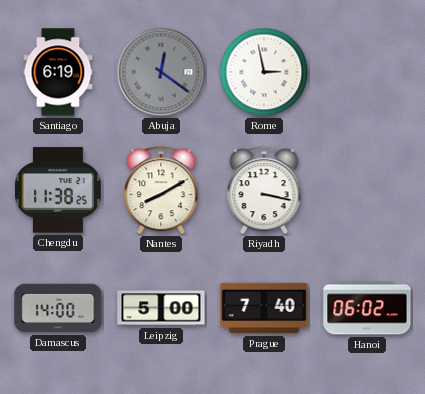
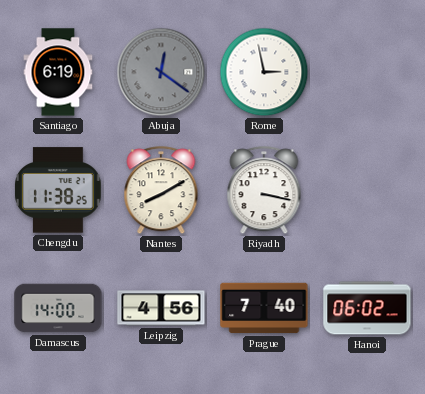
Leipzig: 5:00 -> 4:56
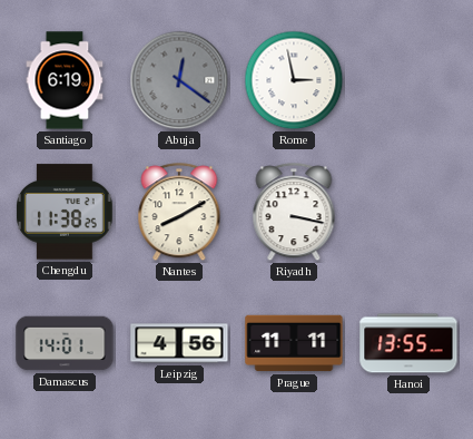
Damascus: 14:00 -> 14:01
Prague: 7:40 -> 11:11
Hanoi: 06:02 -> 13:55
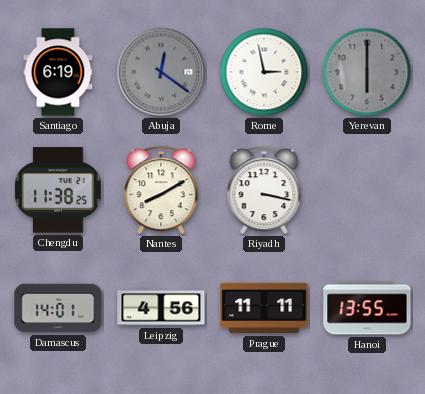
Yerevan: none -> 6:00
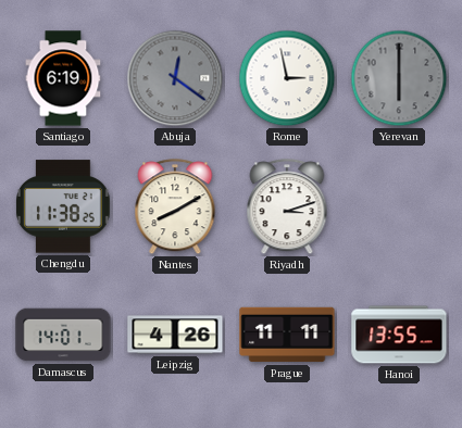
Riyadh: 3:17 -> 3:12
Leipzig: 4:56 -> 4:26
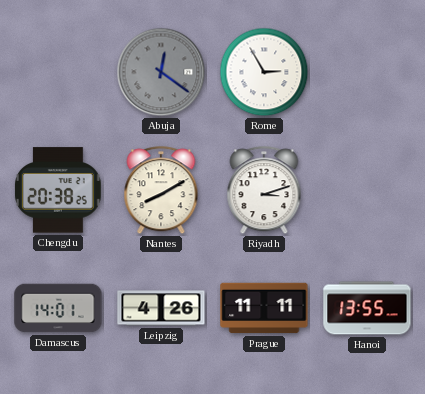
Santiago: 6:19 -> none
Rome: 2:58 -> 2:55
Yerevan: 6:00 -> none
Chengdu: 11:38 -> 20:38
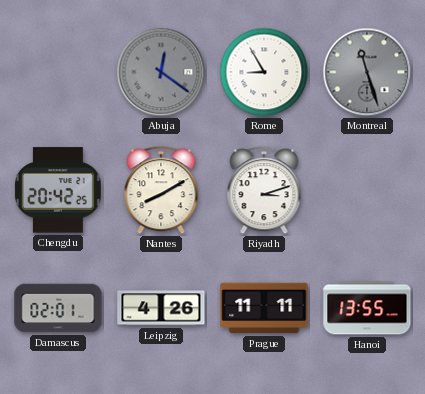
Rome: 2:55 -> 8:55
Montreal: none -> 11:27
Chengdu: 20:38 -> 20:42
Damascus: 14:01 -> 02:01
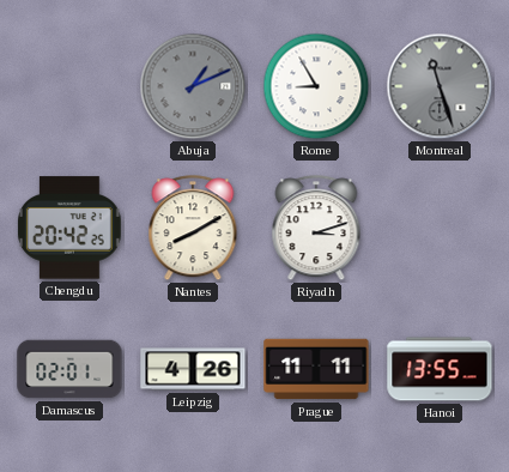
Abuja: 12:21 -> 1:11
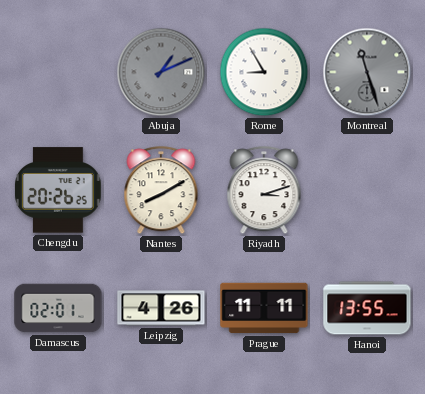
Chengdu: 20:42 -> 20:26
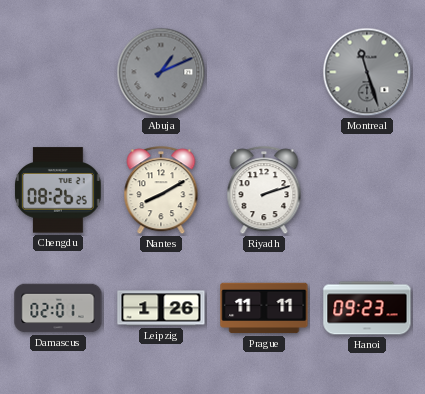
Rome: 8:55 -> none
Chengdu: 20:26 -> 08:26
Riyadh: 3:12 -> 2:12
Leipzig: 4:26 -> 1:26
Hanoi: 13:55 -> 09:23
